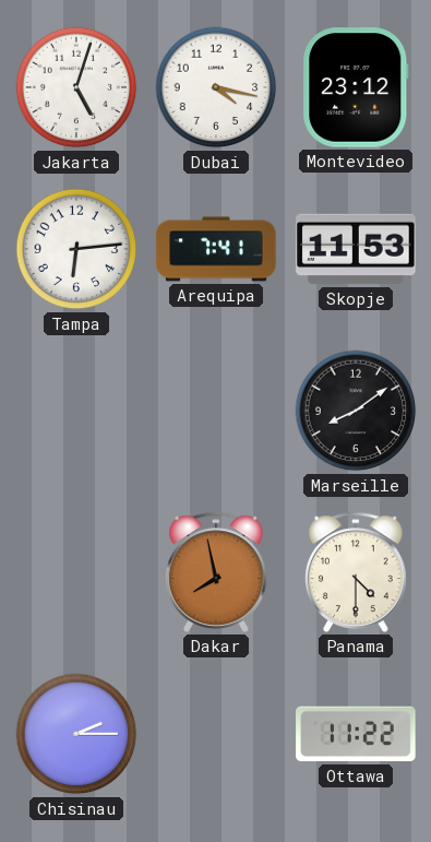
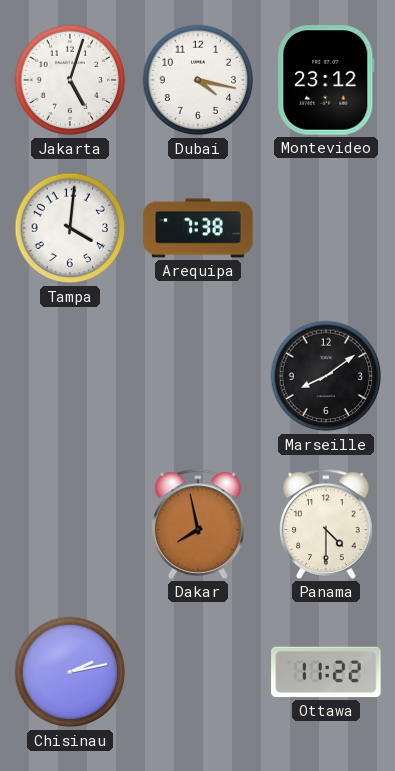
Tampa: 6:14 -> 4:01
Arequipa: 7:41 -> 7:38
Skopje: 11:53 -> none
Chisinau: 2:15 -> 2:13
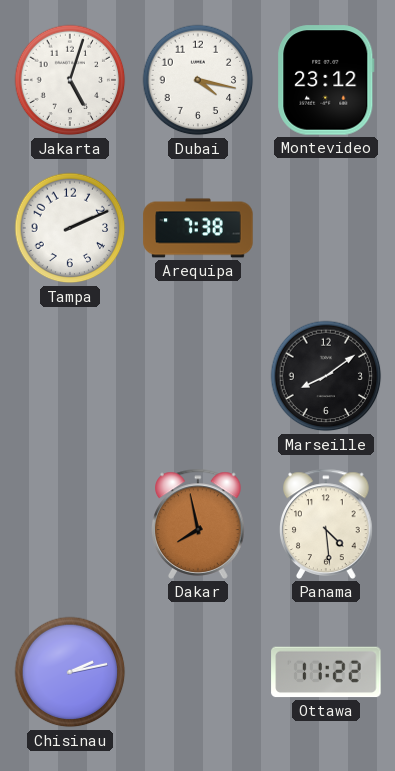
Tampa: 4:01 -> 2:11
Panama: 4:30 -> 4:29
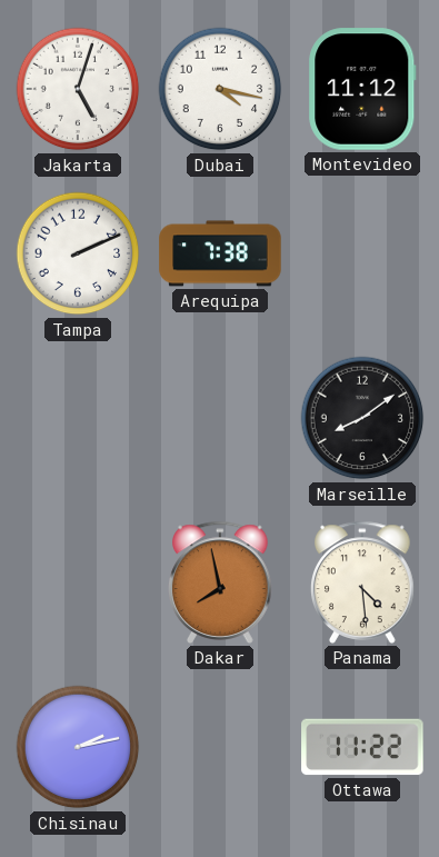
Montevideo: 23:12 -> 11:12
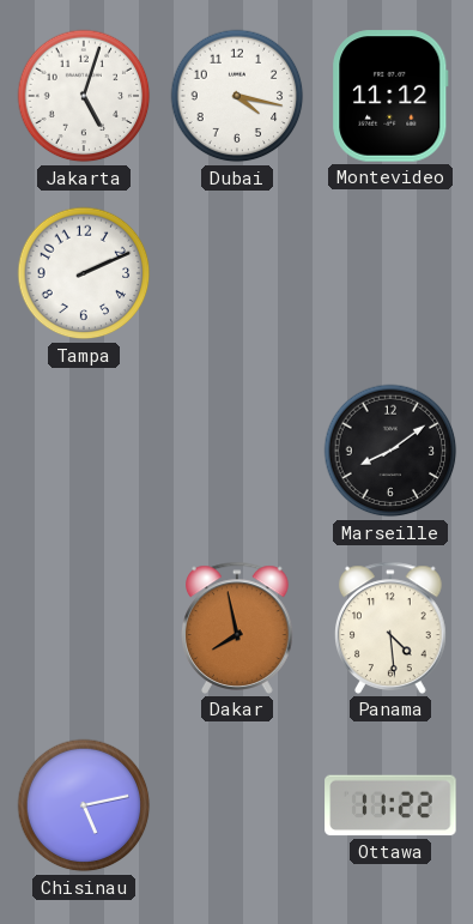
Arequipa: 7:38 -> none
Chisinau: 2:13 -> 5:13
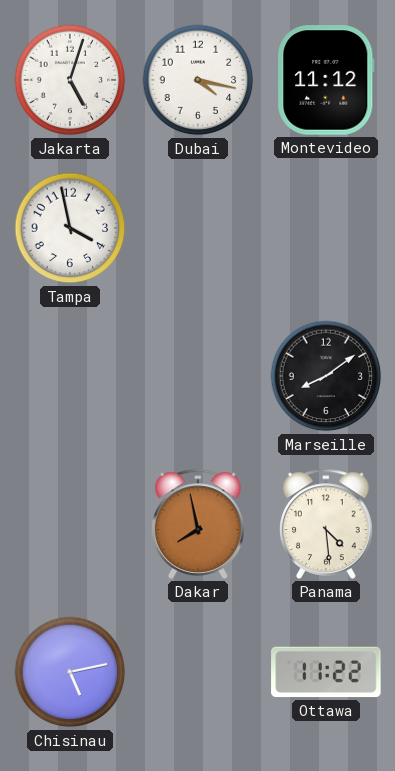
Tampa: 2:11 -> 3:58
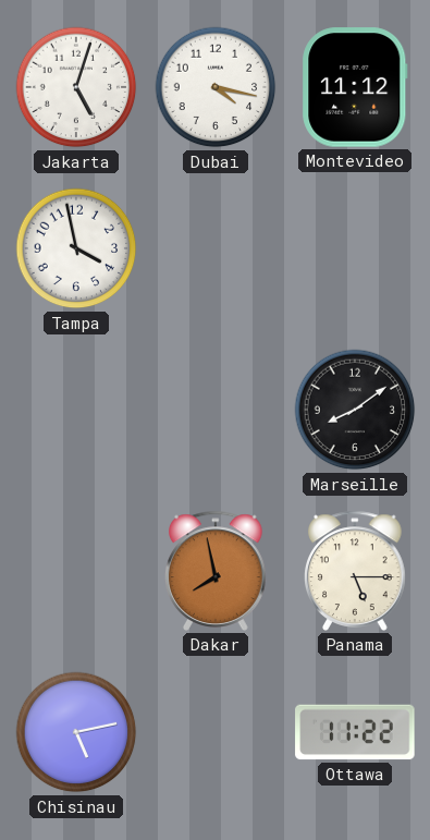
Panama: 4:29 -> 5:15
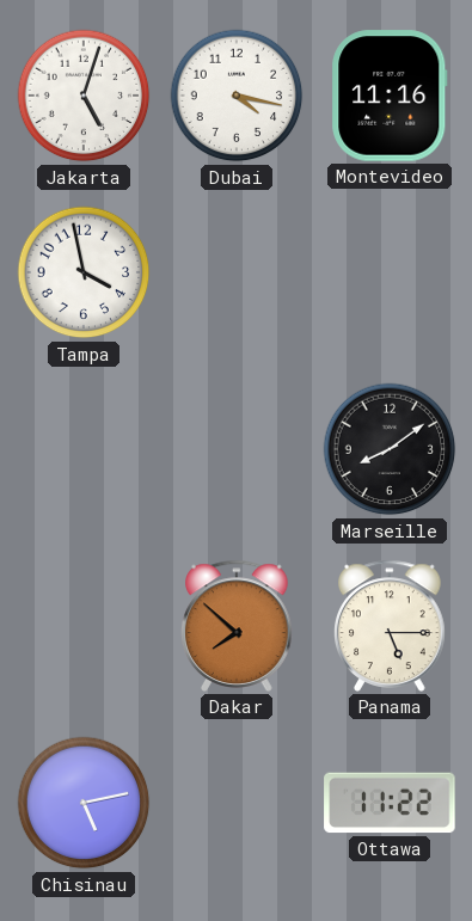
Montevideo: 11:12 -> 11:16
Dakar: 7:58 -> 7:52
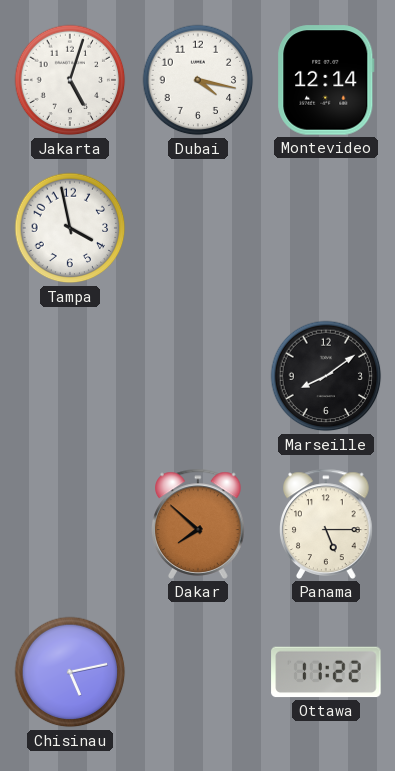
Montevideo: 11:16 -> 12:14
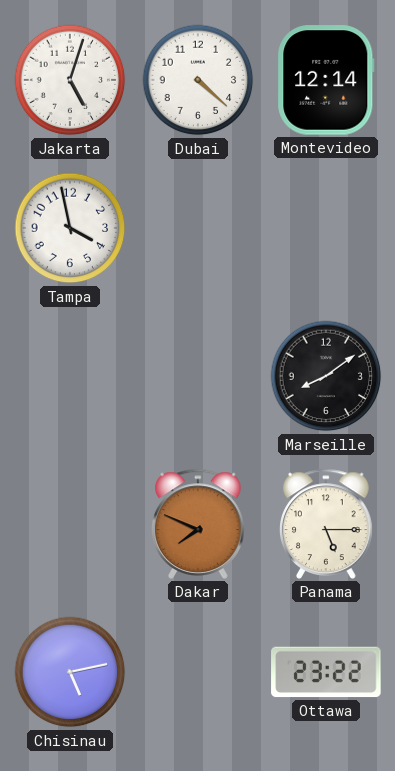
Dubai: 4:17 -> 4:22
Dakar: 7:52 -> 7:49
Ottawa: 11:22 -> 23:22
